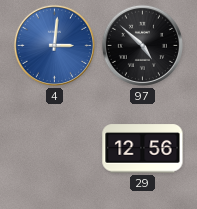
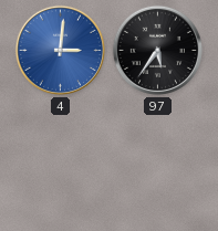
97: 4:52 -> 5:36
29: 12:56 -> none
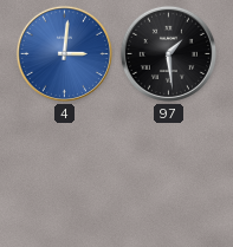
97: 5:36 -> 1:29
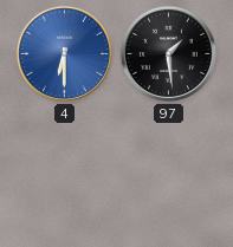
4: 3:01 -> 6:30
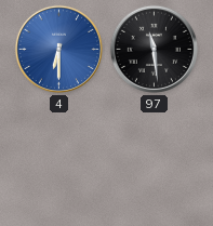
97: 1:29 -> 11:29
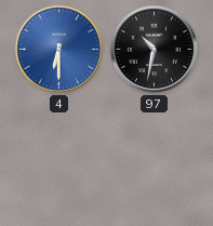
97: 11:29 -> 10:32
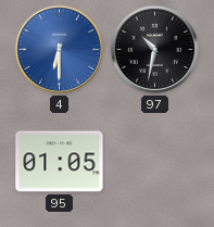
95: none -> 01:05
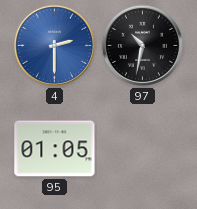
4: 6:30 -> 2:30
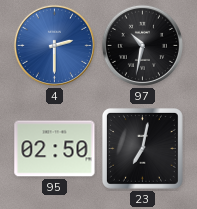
95: 01:05 -> 02:50
23: none -> 7:02
